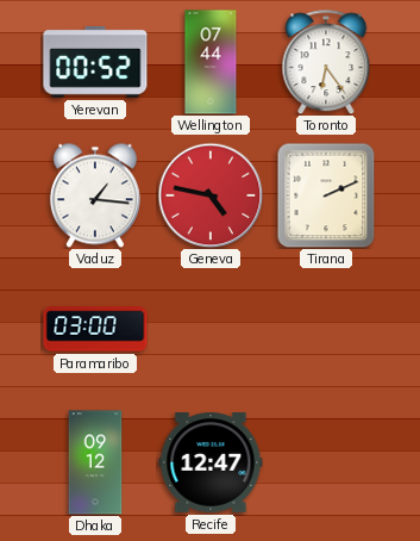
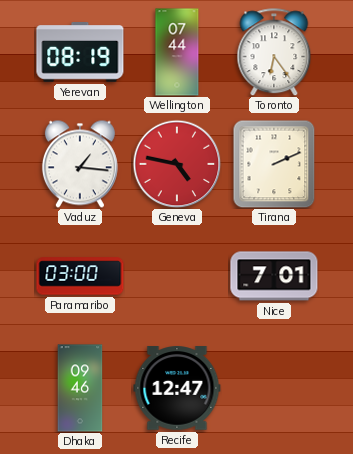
Yerevan: 00:52 -> 08:19
Nice: none -> 7:01
Dhaka: 09:12 -> 09:46
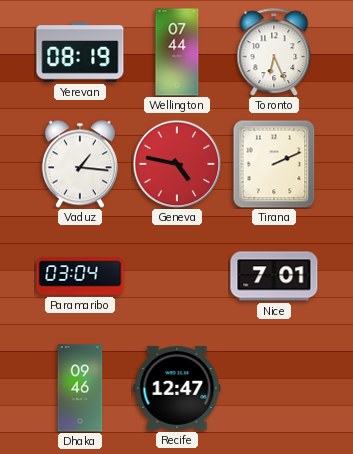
Toronto: 6:24 -> 6:26
Paramaribo: 03:00 -> 03:04
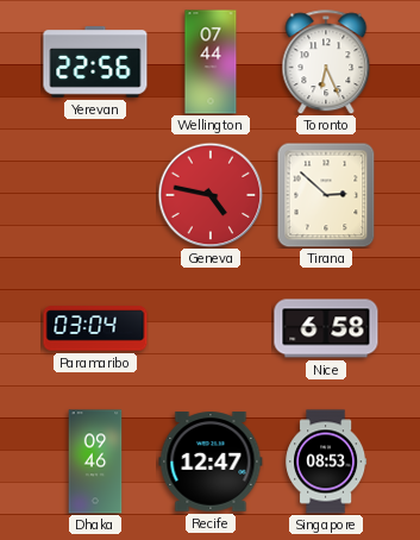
Yerevan: 08:19 -> 22:56
Vaduz: 1:16 -> none
Tirana: 2:11 -> 2:52
Nice: 7:01 -> 6:58
Singapore: none -> 08:53
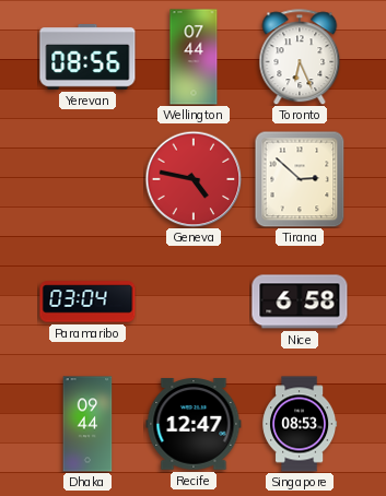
Yerevan: 22:56 -> 08:56
Dhaka: 09:46 -> 09:44
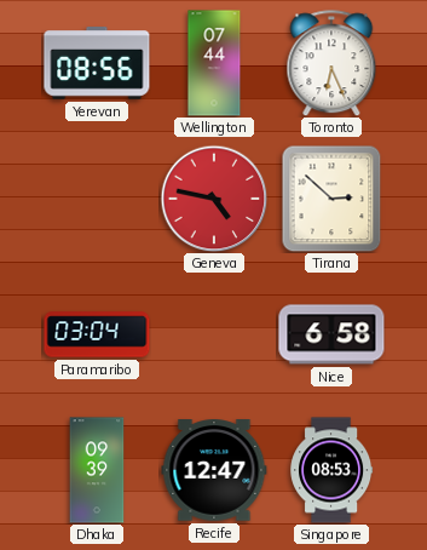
Dhaka: 09:44 -> 09:39
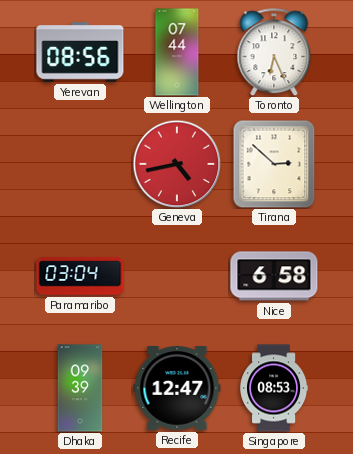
Geneva: 4:47 -> 4:43
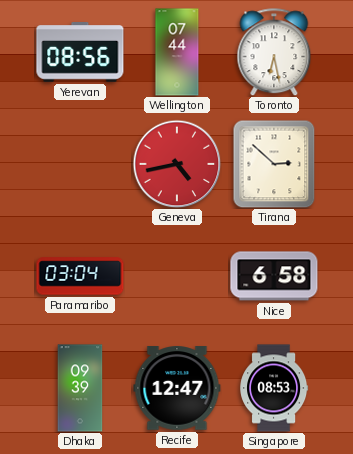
Toronto: 6:26 -> 6:28
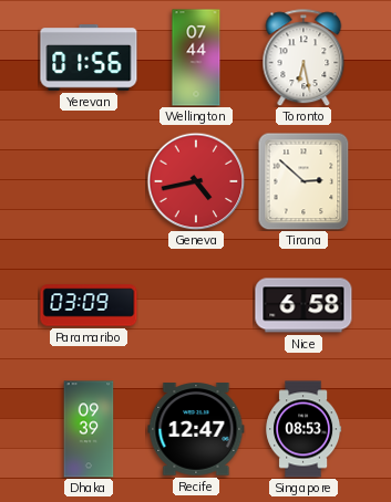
Yerevan: 08:56 -> 01:56
Paramaribo: 03:04 -> 03:09
